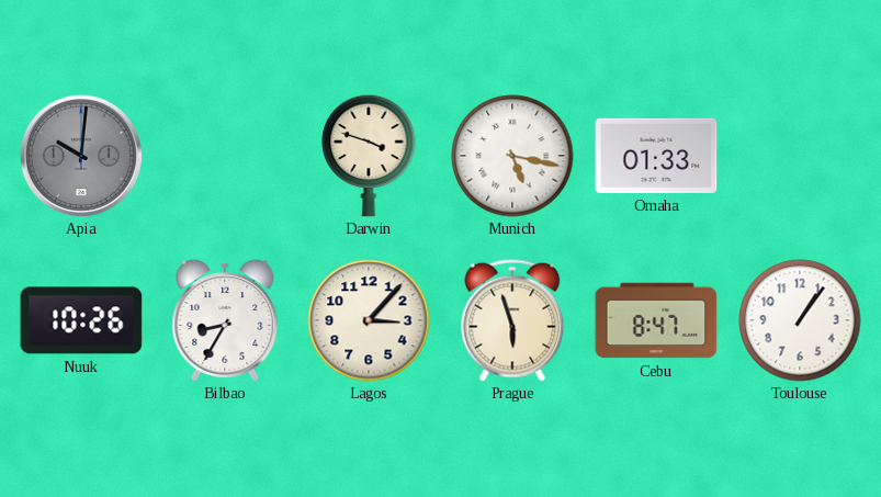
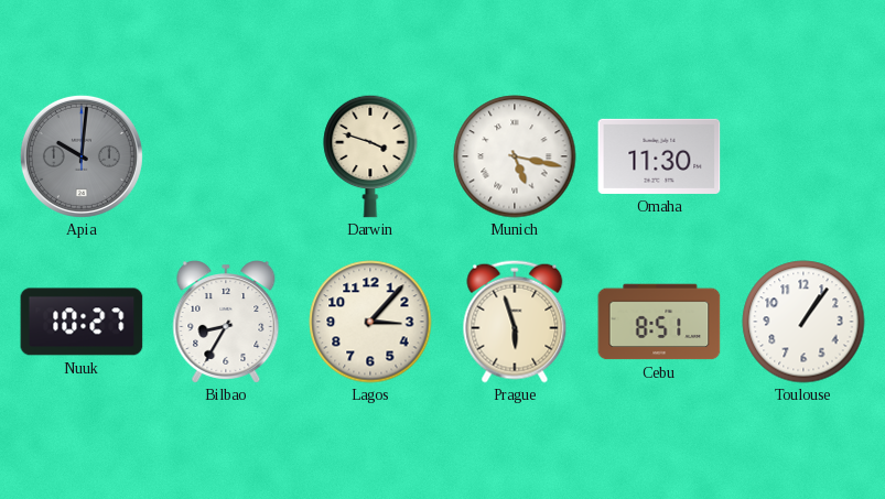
Omaha: 01:33 -> 11:30
Nuuk: 10:26 -> 10:27
Cebu: 8:47 -> 8:51
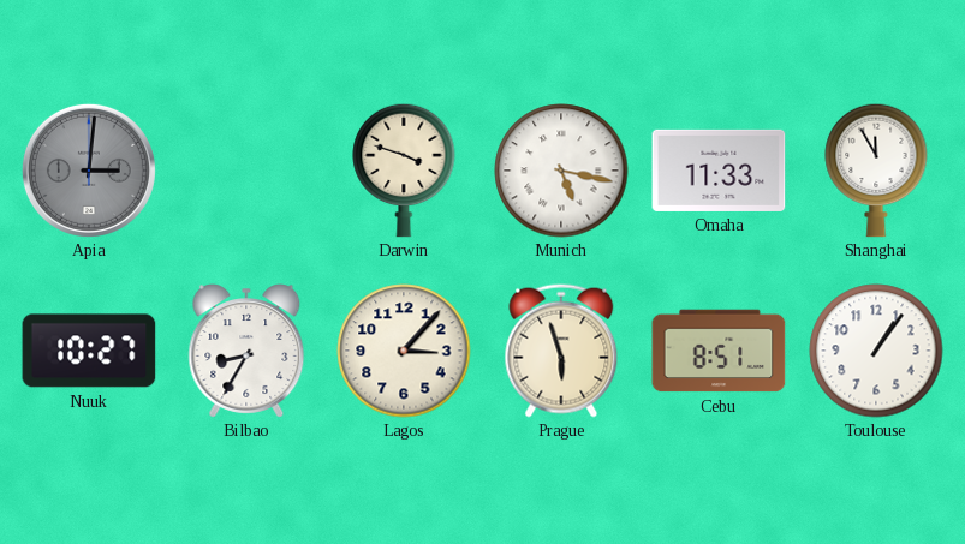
Apia: 10:01 -> 3:01
Omaha: 11:30 -> 11:33
Shanghai: none -> 11:55
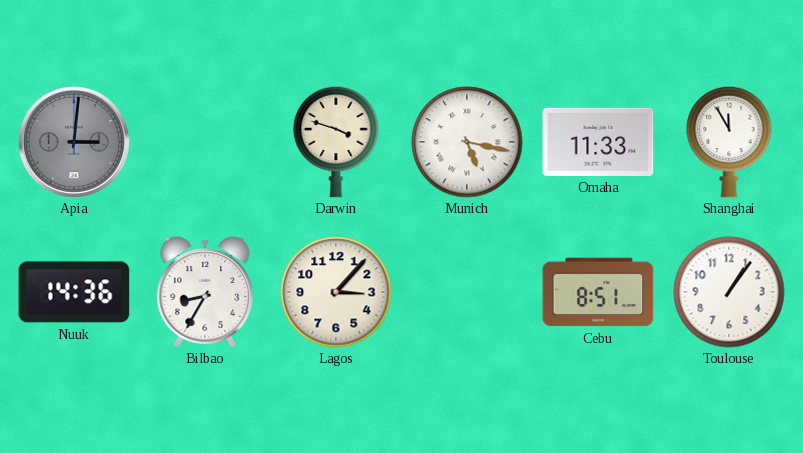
Nuuk: 10:27 -> 14:36
Prague: 5:57 -> none
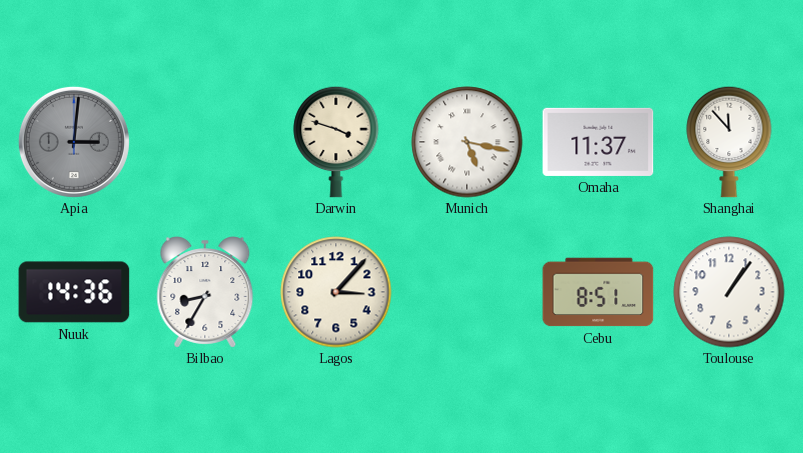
Omaha: 11:33 -> 11:37
Shanghai: 11:55 -> 11:53
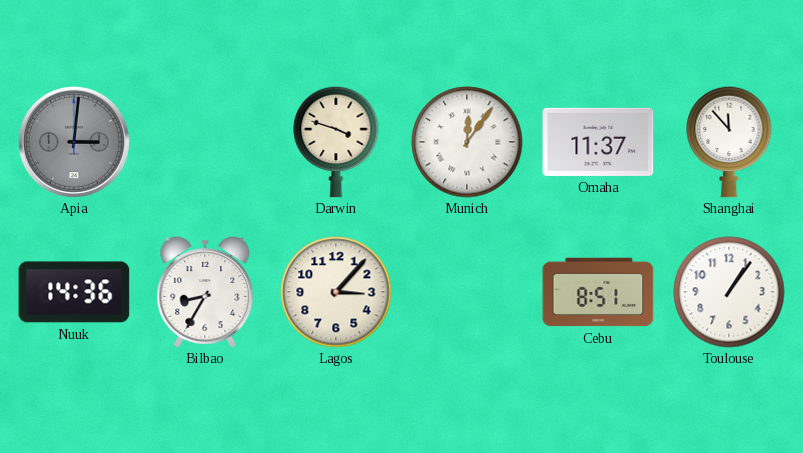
Munich: 5:17 -> 12:06
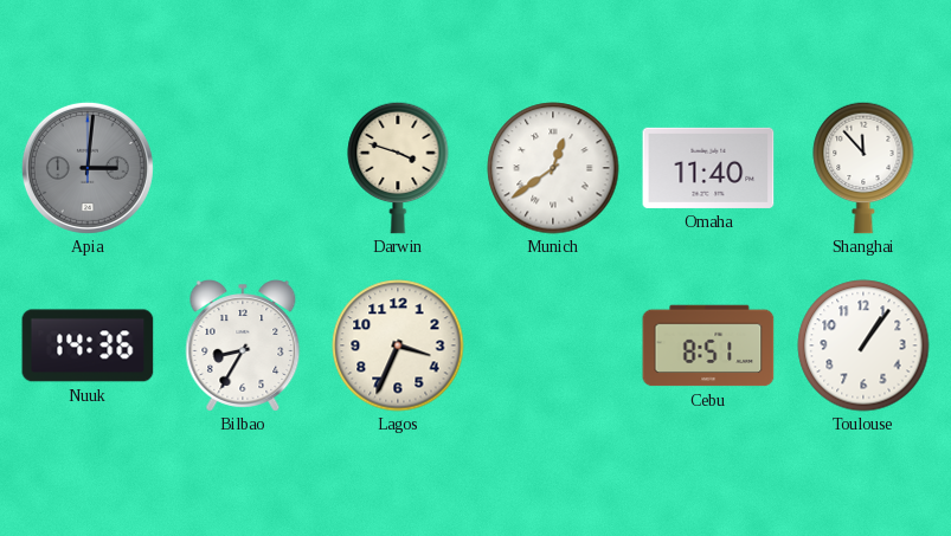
Munich: 12:06 -> 12:39
Omaha: 11:37 -> 11:40
Lagos: 3:07 -> 3:34
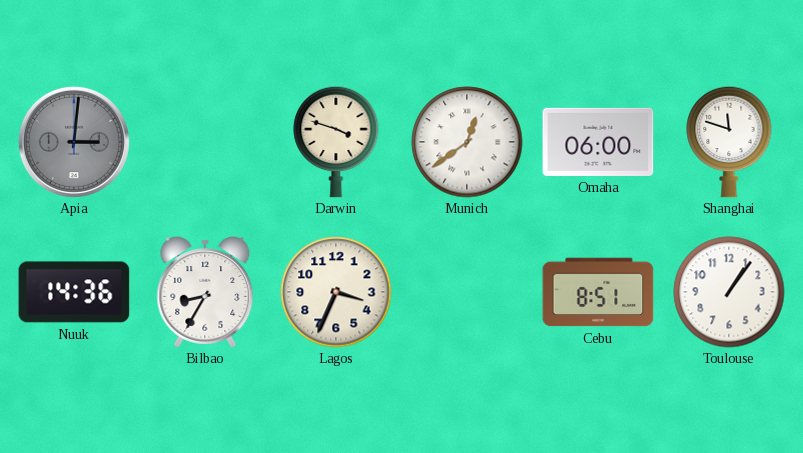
Omaha: 11:40 -> 06:00
Shanghai: 11:53 -> 11:48
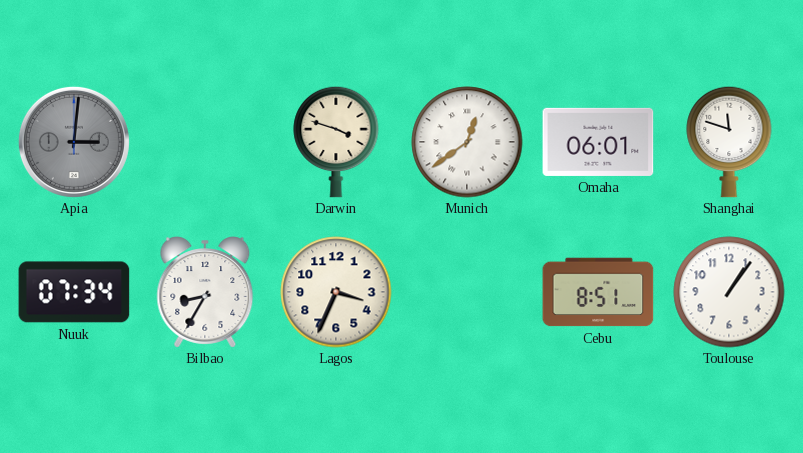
Omaha: 06:00 -> 06:01
Nuuk: 14:36 -> 07:34
